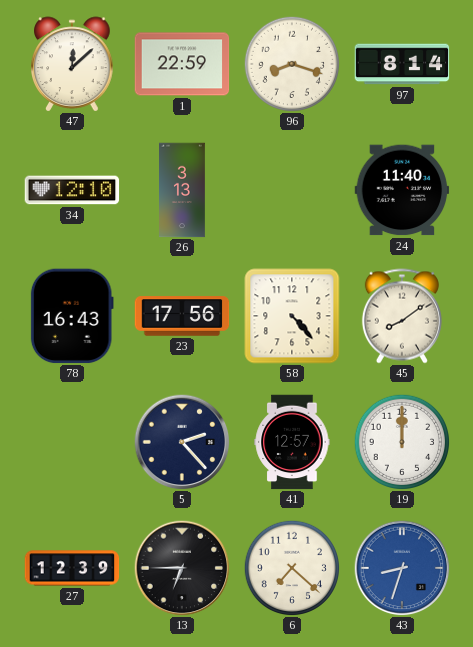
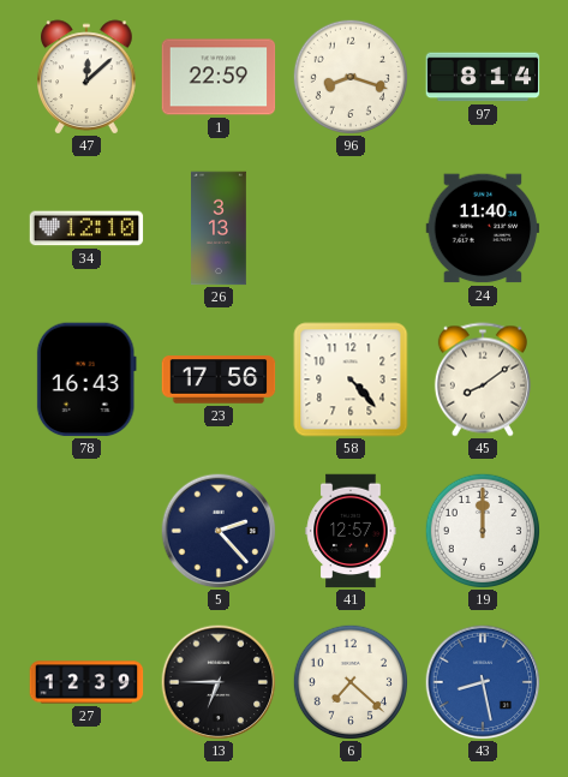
43: 8:33 -> 8:28
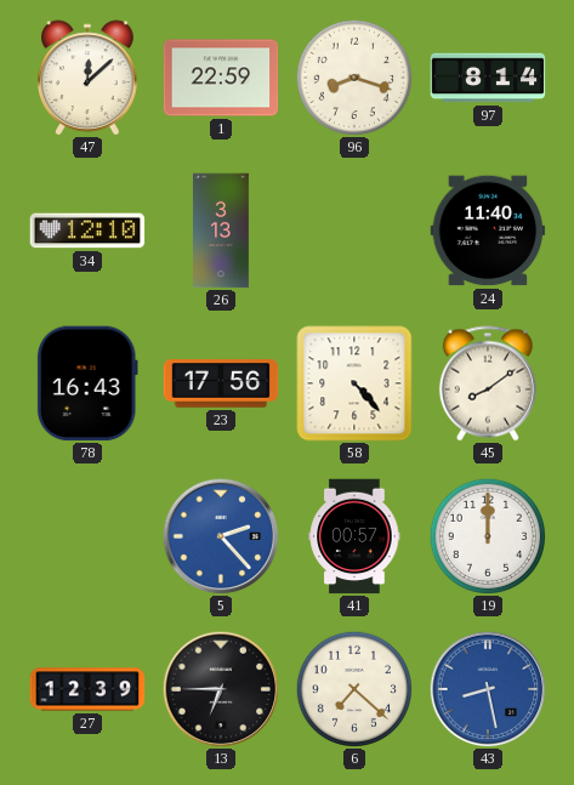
5 dial: navy -> blue
41: 12:57 -> 00:57
